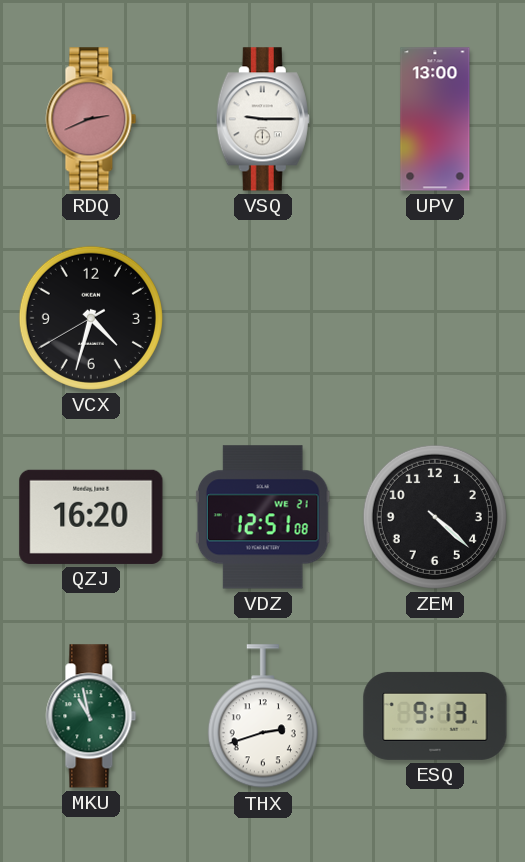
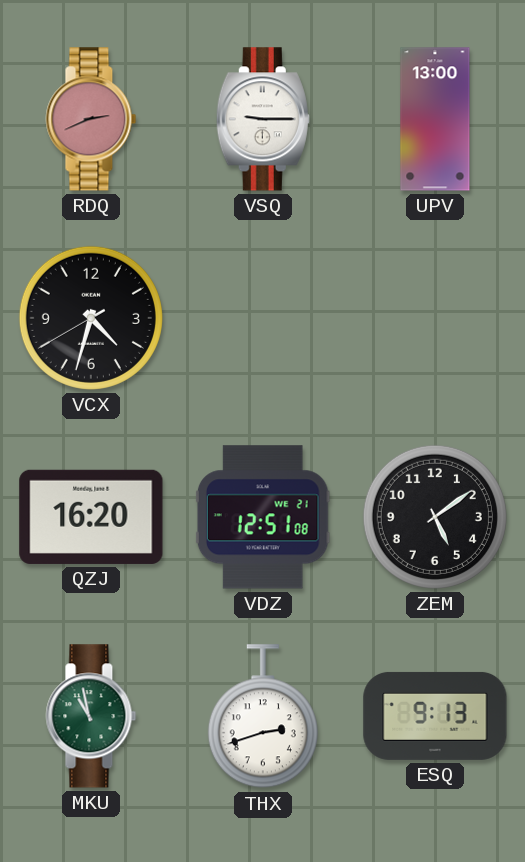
ZEM: 4:22 -> 5:09
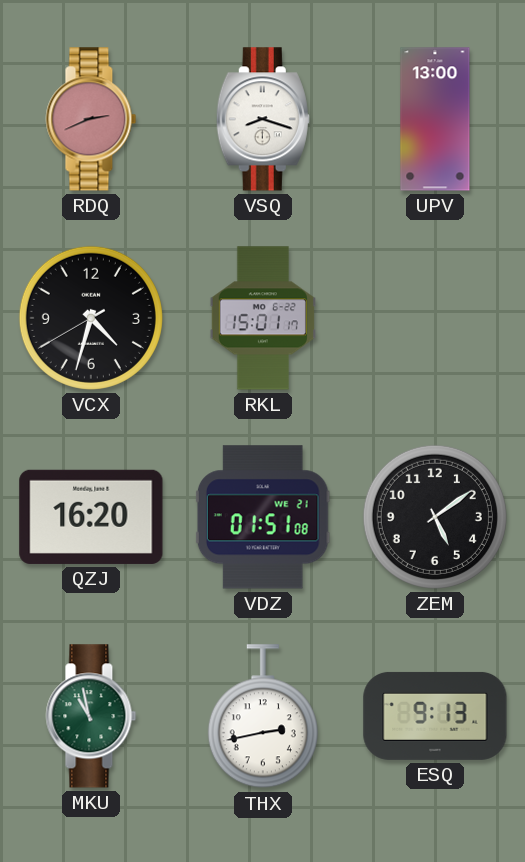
VSQ: 9:15 -> 8:18
RKL: none -> 15:01
VDZ: 12:51 -> 01:51
THX: 2:42 -> 2:43
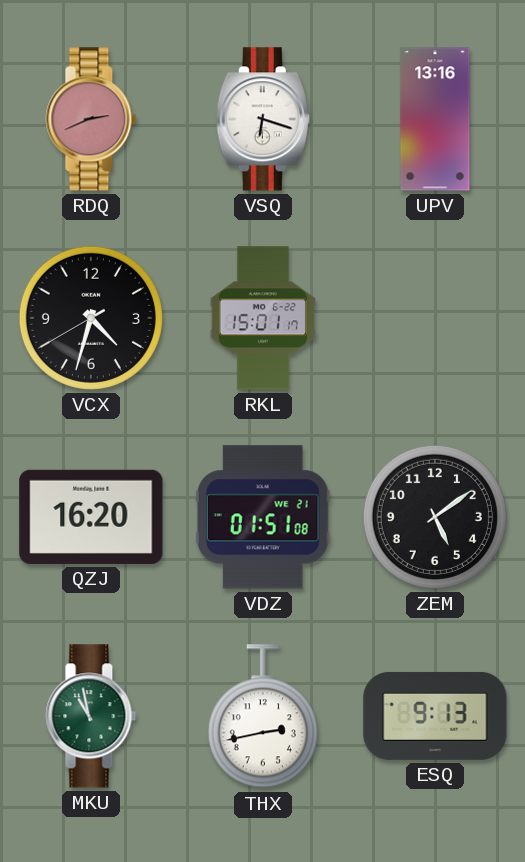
VSQ: 8:18 -> 6:18
UPV: 13:00 -> 13:16
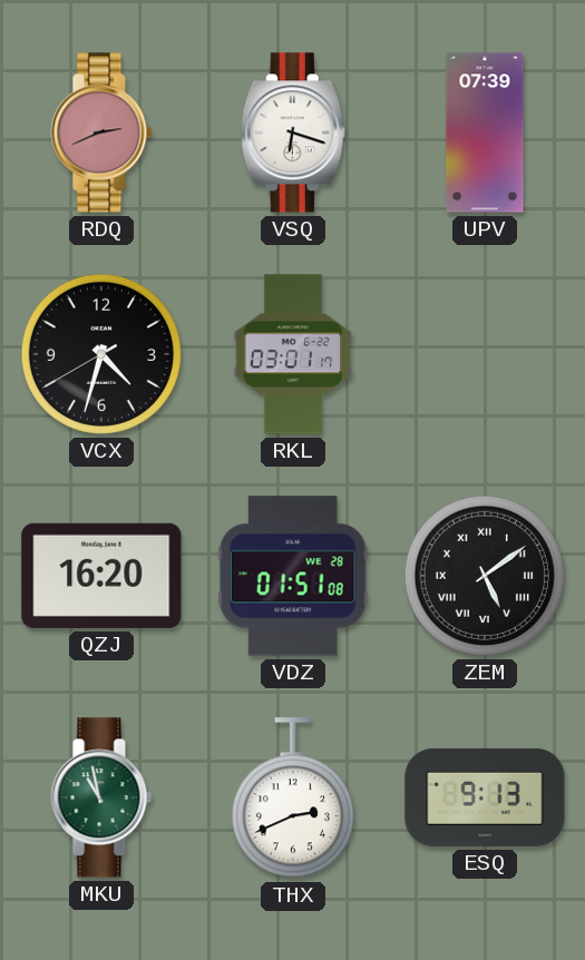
UPV: 13:16 -> 07:39
RKL: 15:01 -> 03:01
VDZ date: WE 21 -> WE 28
ZEM numerals: Arabic -> Roman
THX: 2:43 -> 2:41
